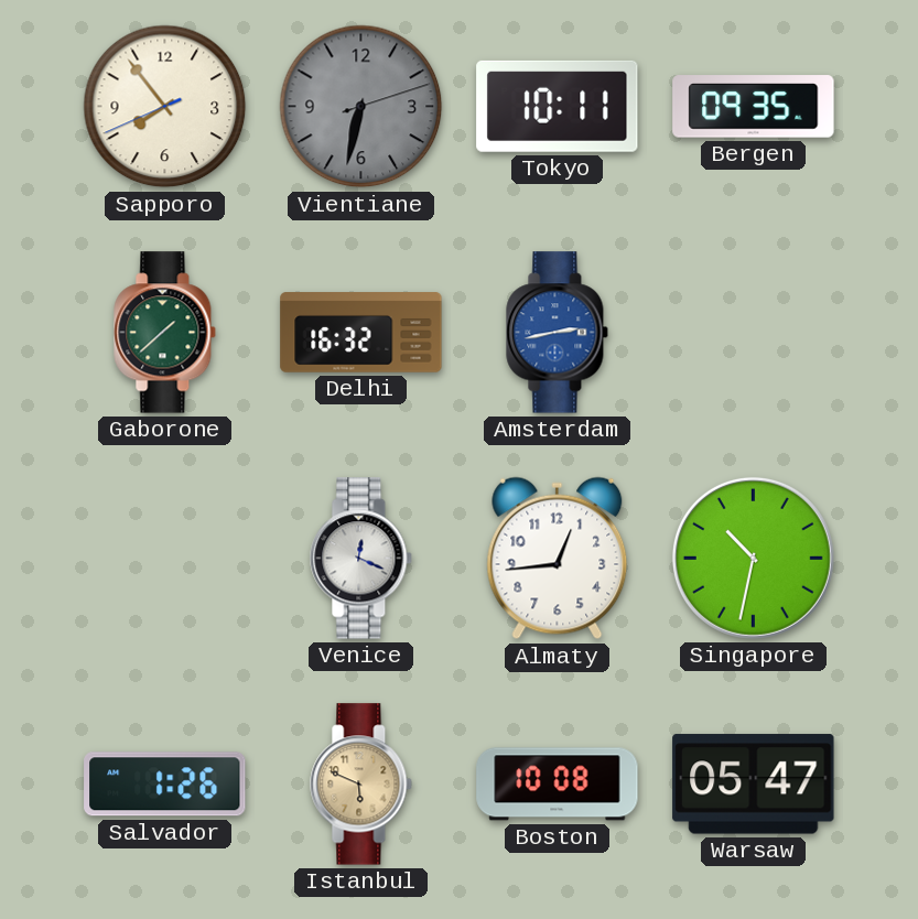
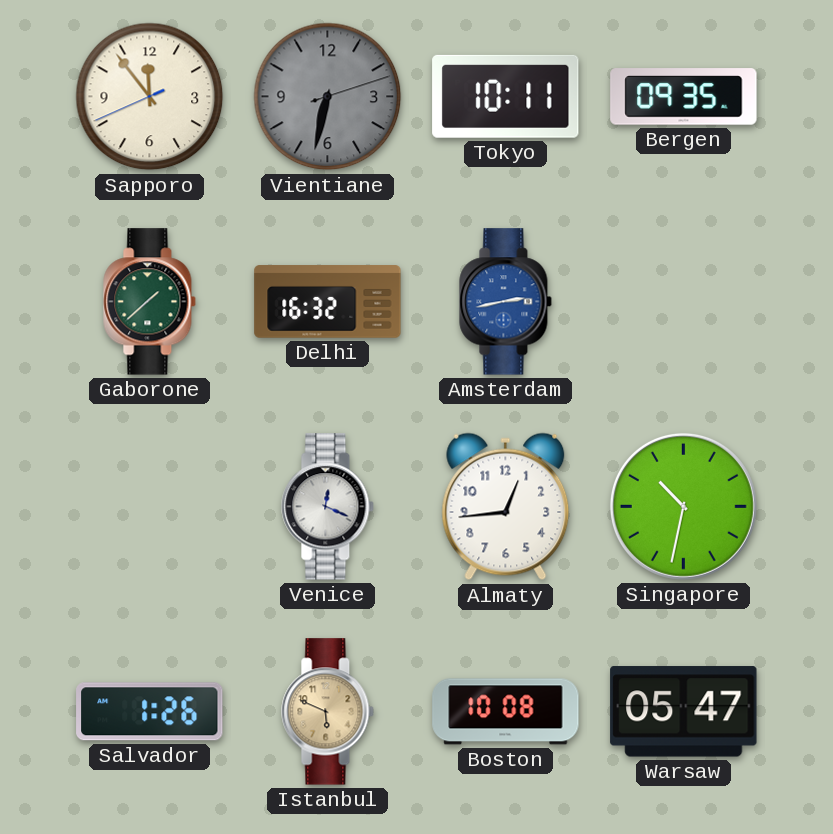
Sapporo: 7:53 -> 11:53
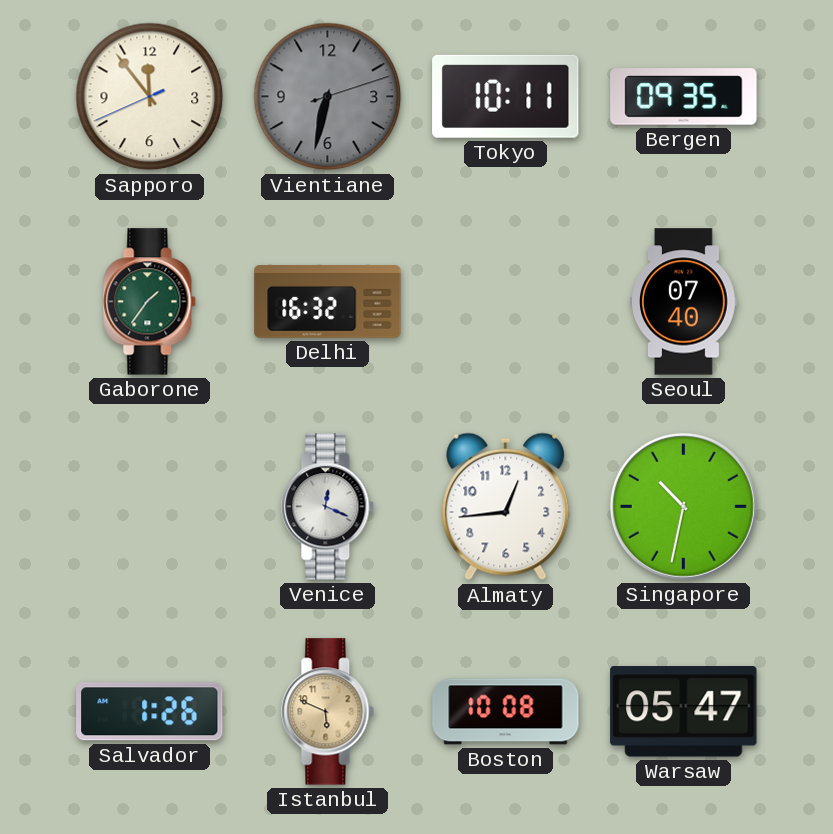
Gaborone: 1:38 -> 1:36
Amsterdam: 2:43 -> none
Seoul: none -> 07:40
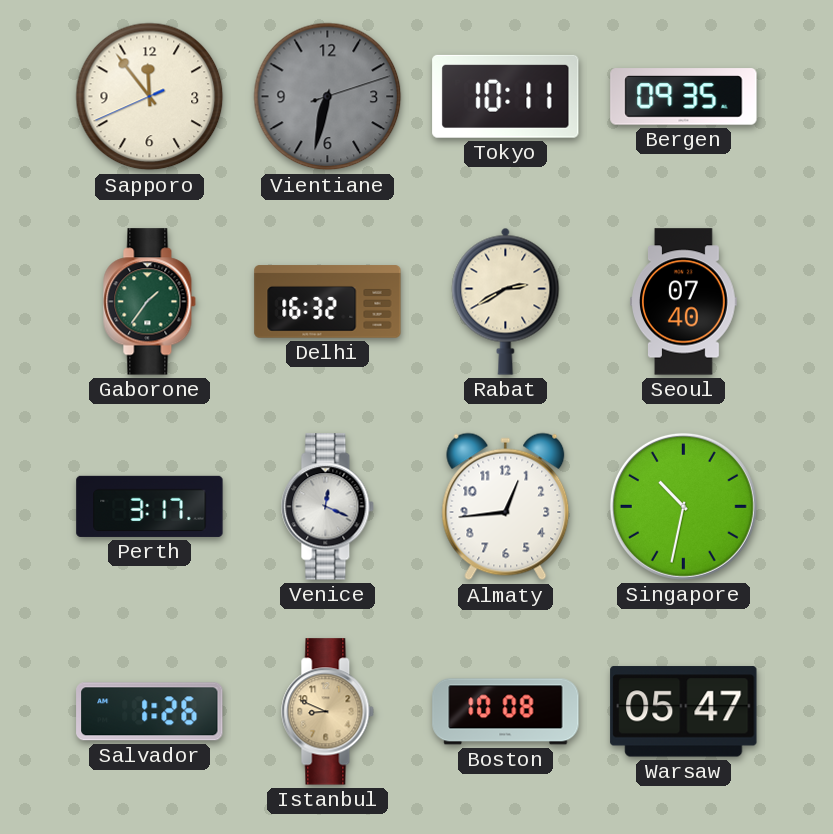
Rabat: none -> 2:40
Perth: none -> 3:17
Istanbul: 5:49 -> 8:49
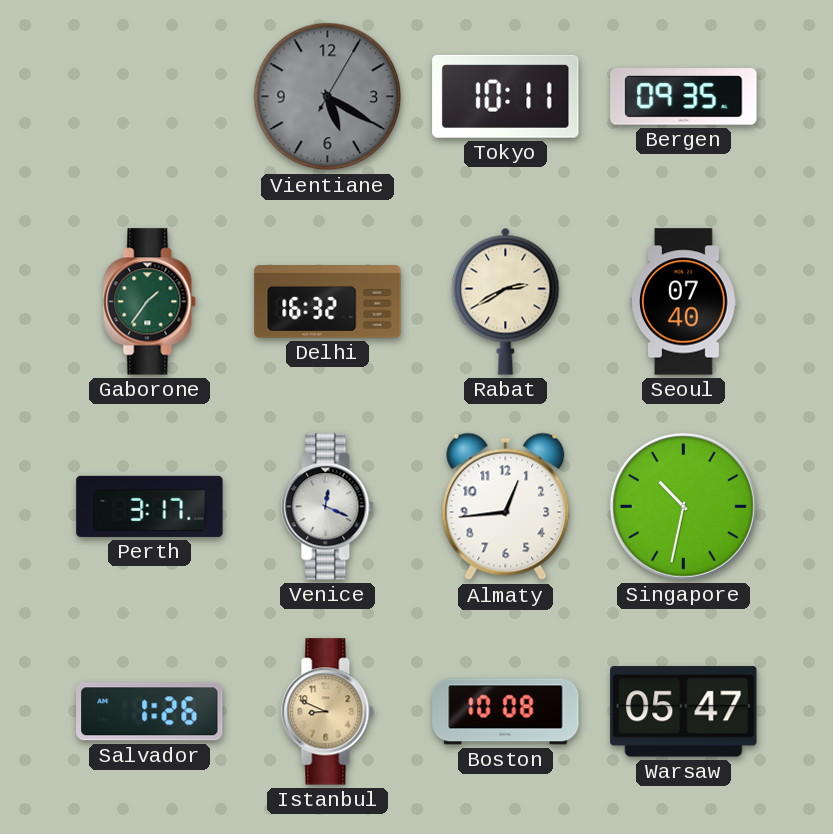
Sapporo: 11:53 -> none
Vientiane: 6:32 -> 5:20
